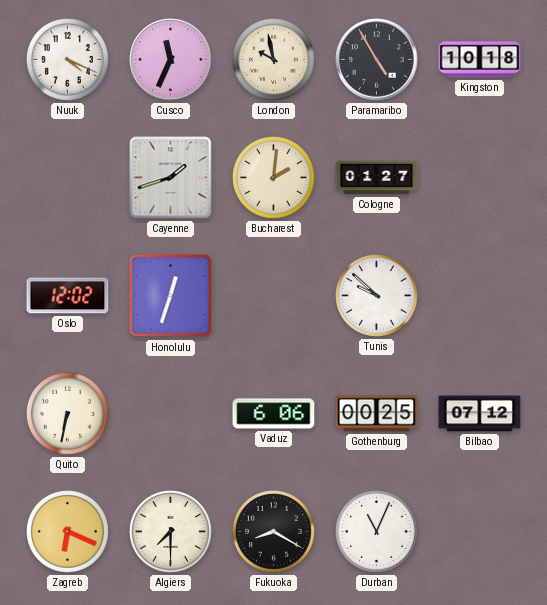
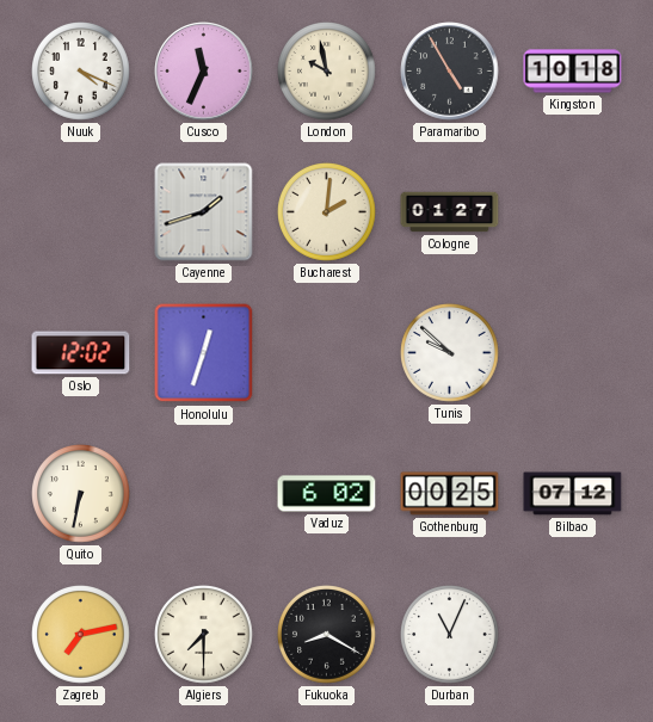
Vaduz: 6:06 -> 6:02
Zagreb: 6:19 -> 7:13
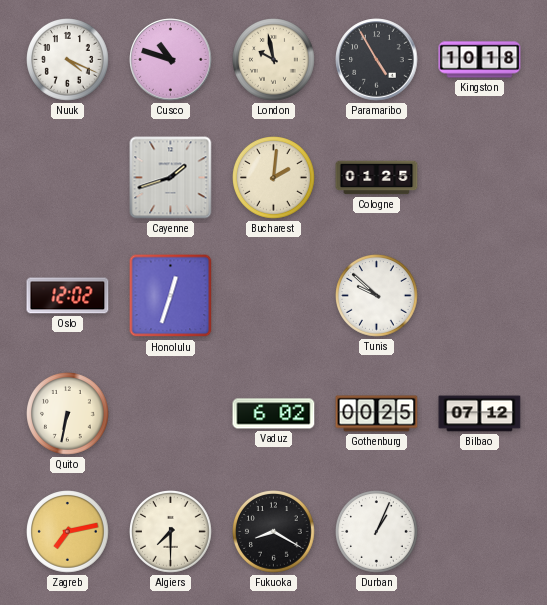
Cusco: 11:34 -> 10:48
Cologne: 01:27 -> 01:25
Durban: 11:04 -> 1:04
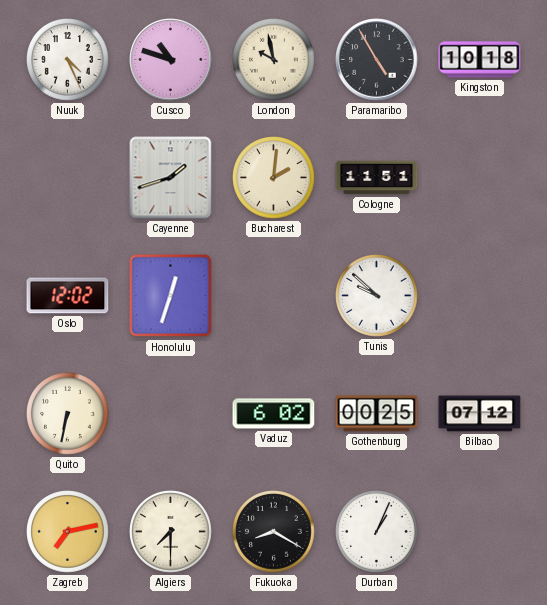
Nuuk: 4:19 -> 4:26
Cologne: 01:25 -> 11:51
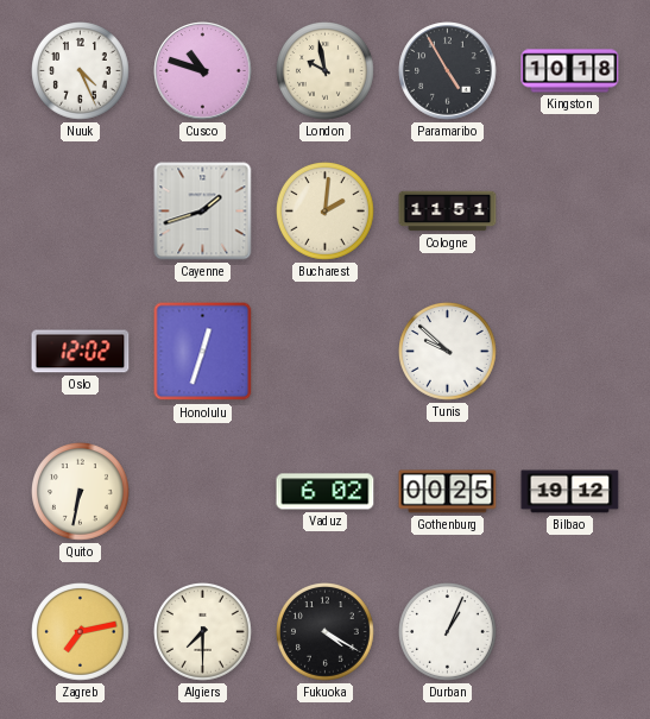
Bilbao: 07:12 -> 19:12
Fukuoka: 8:20 -> 4:20
